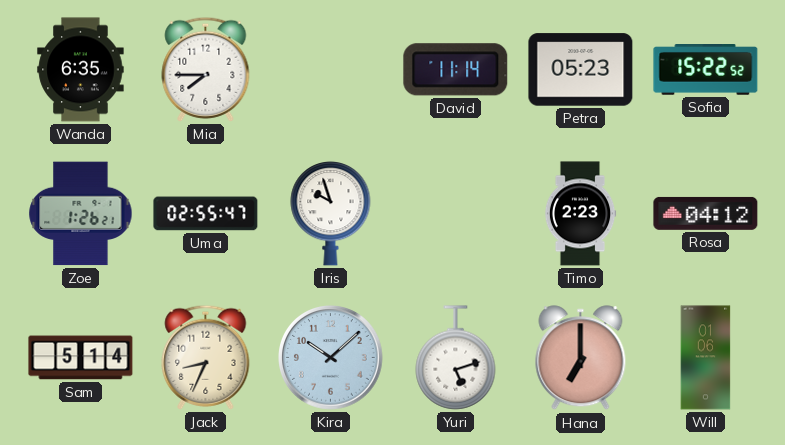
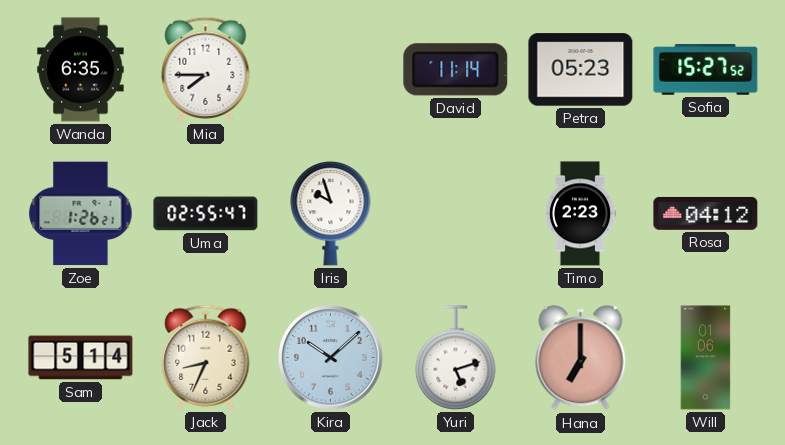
Sofia: 15:22 -> 15:27
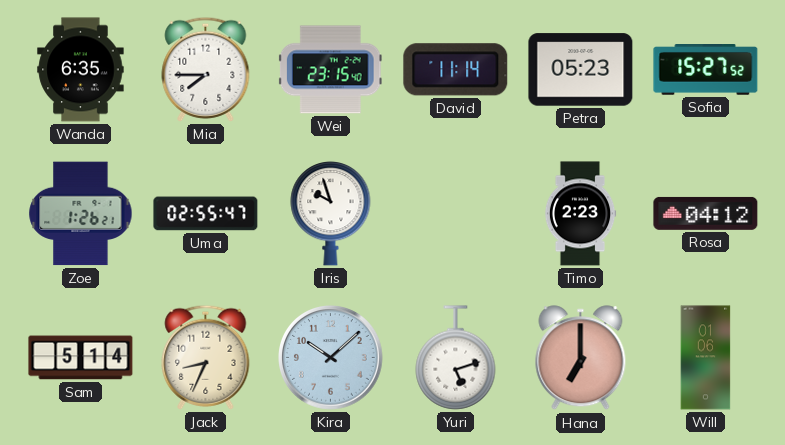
Wei: none -> 23:15
